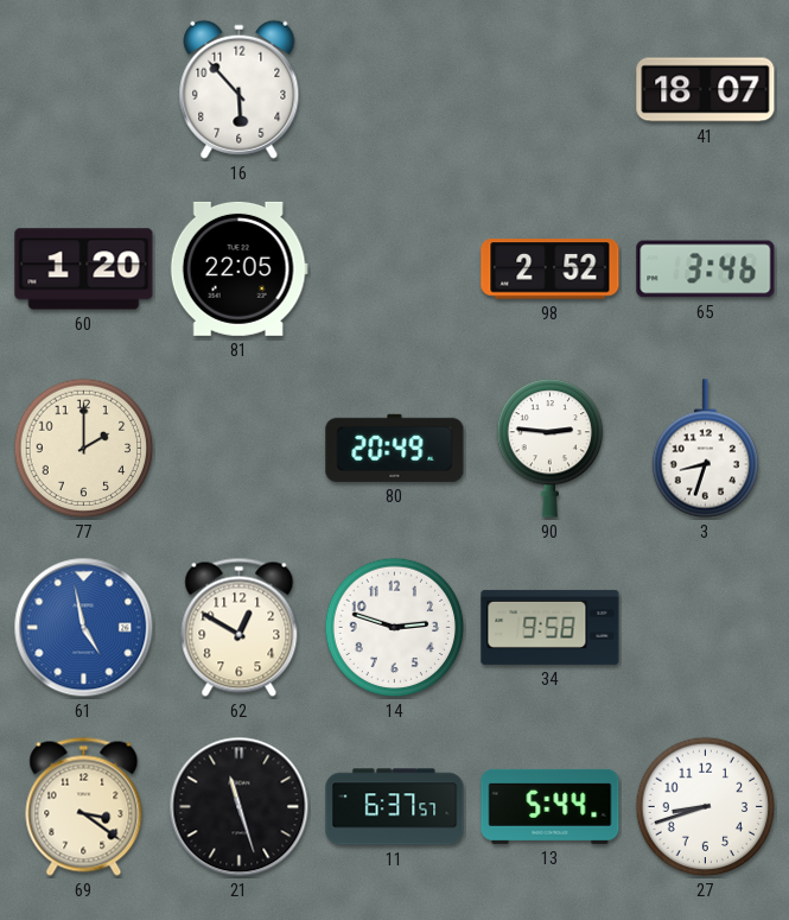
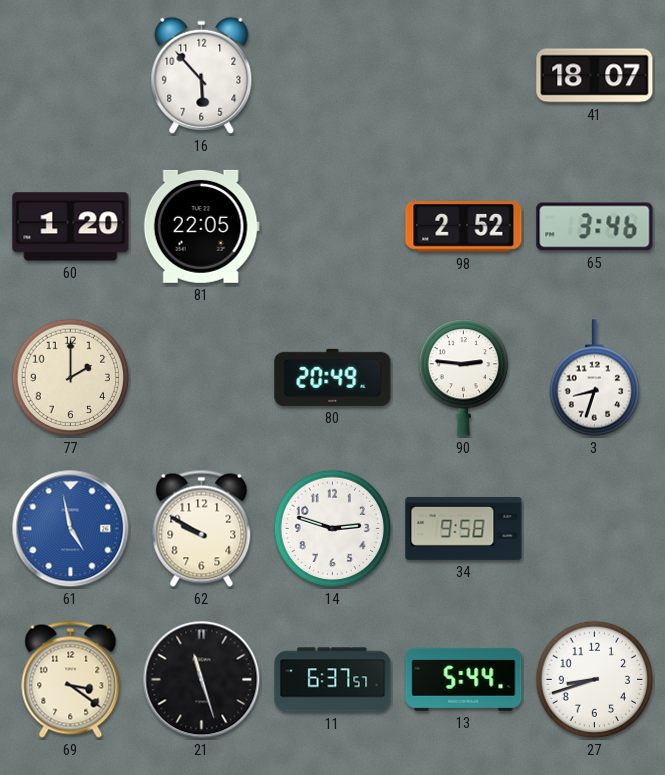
62: 12:50 -> 9:50
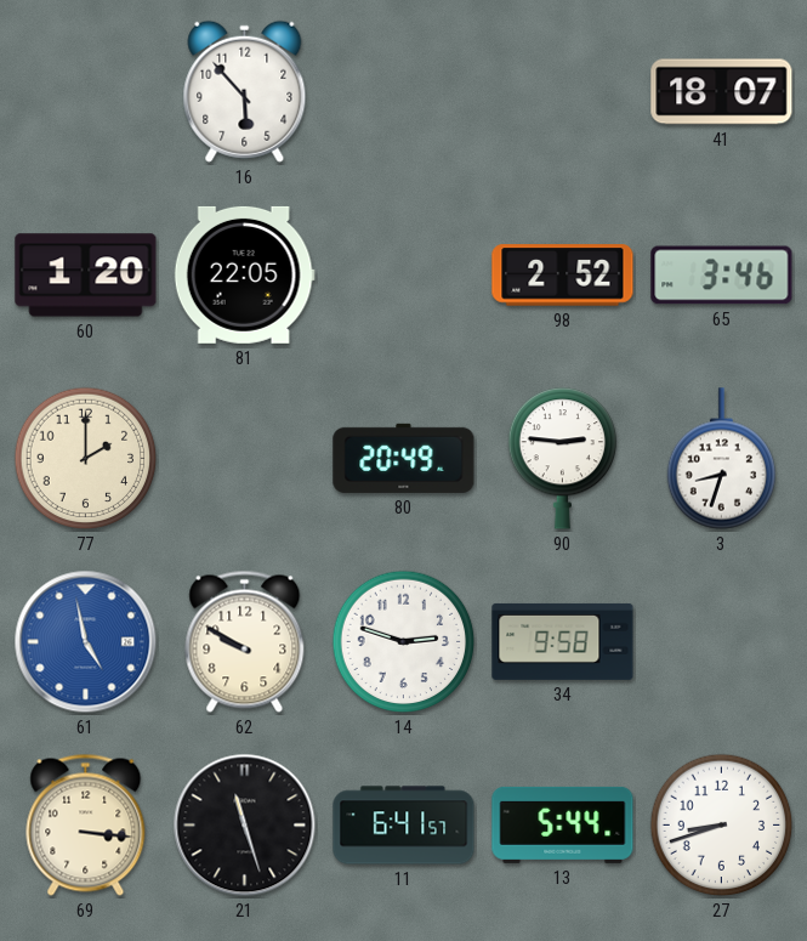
69: 3:21 -> 3:16
11: 6:37 -> 6:41
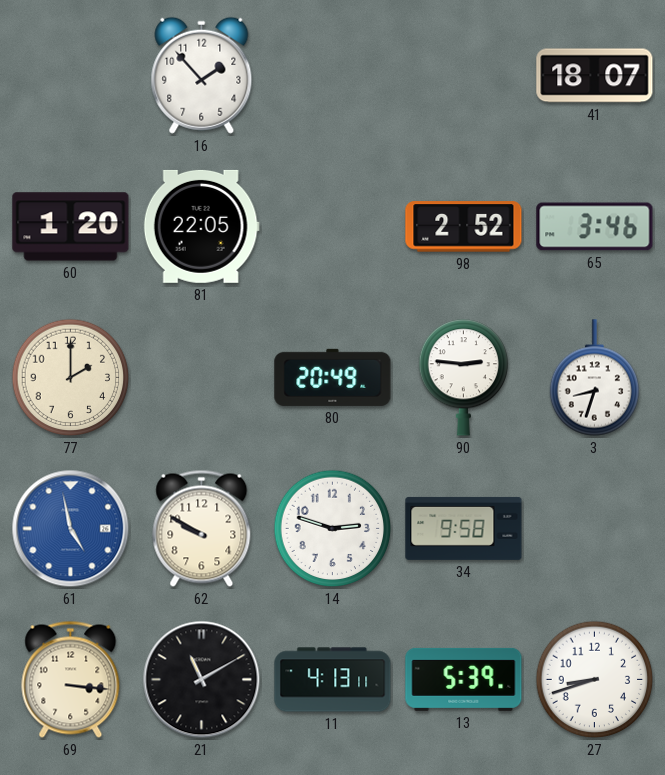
16: 5:53 -> 1:53
21: 11:27 -> 11:10
11: 6:41 -> 4:13
13: 5:44 -> 5:39
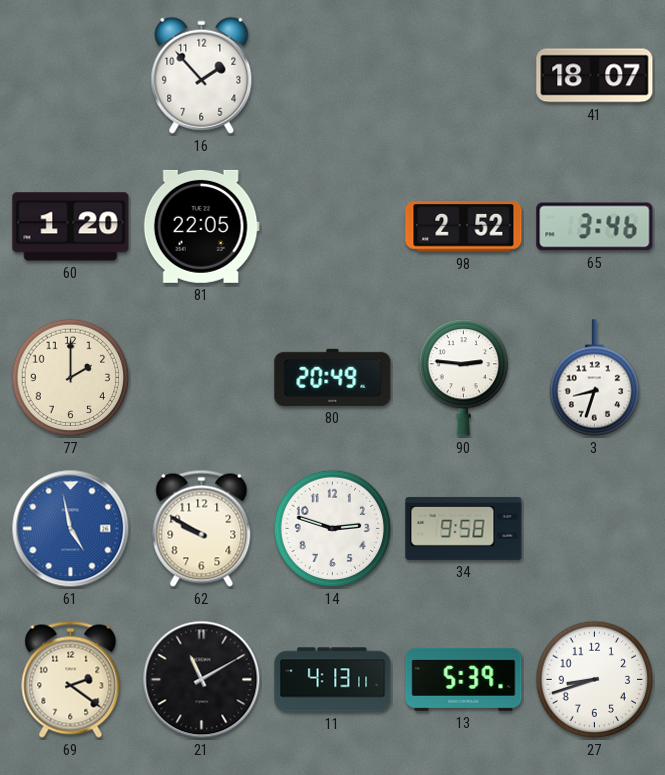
69: 3:16 -> 2:21
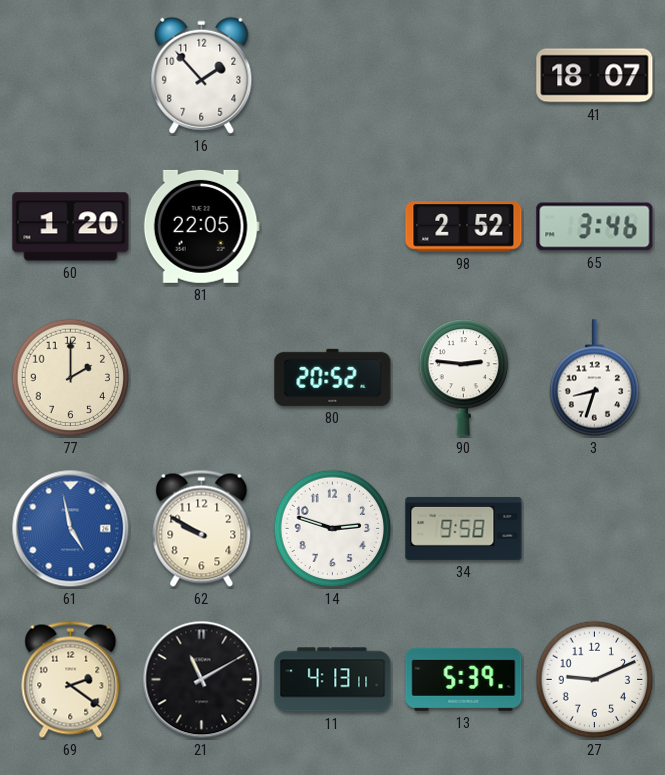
80: 20:49 -> 20:52
27: 8:42 -> 9:11
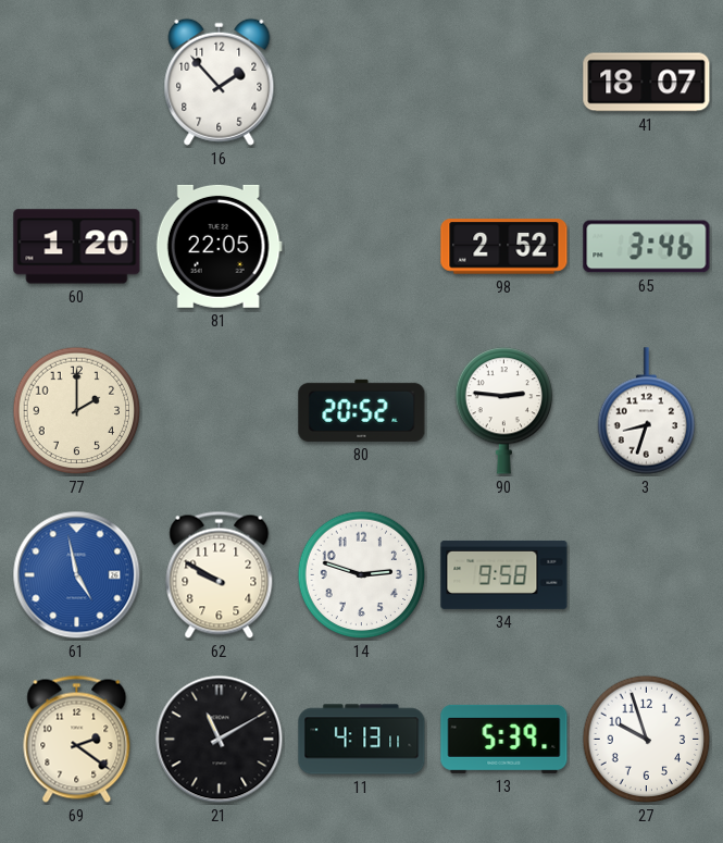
27: 9:11 -> 9:57
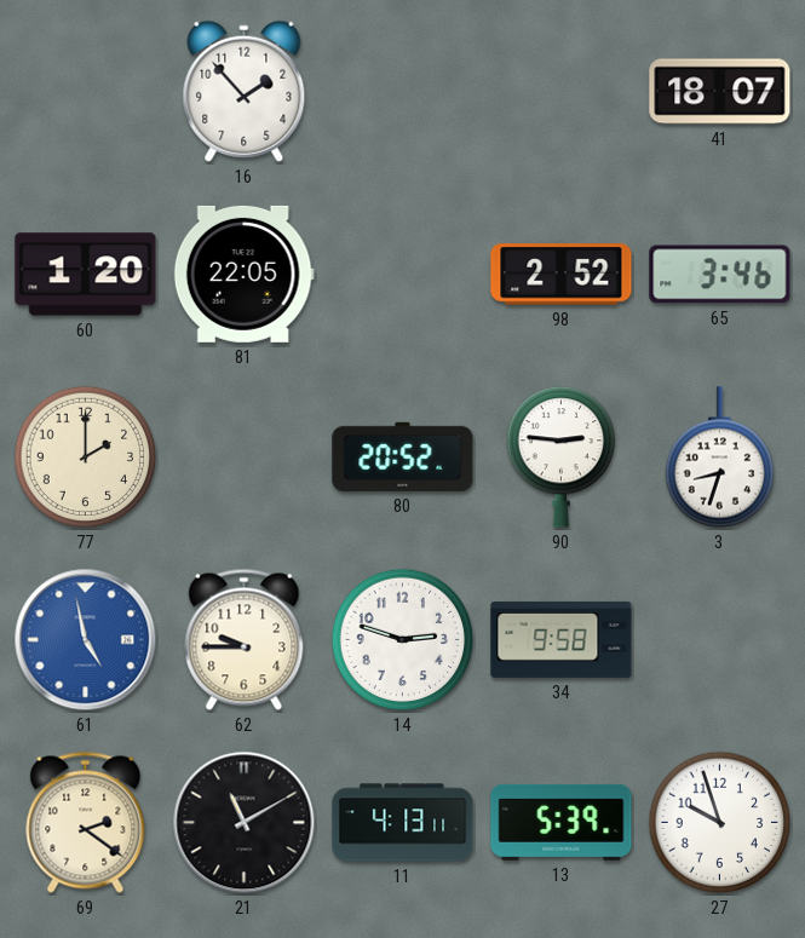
62: 9:50 -> 9:45
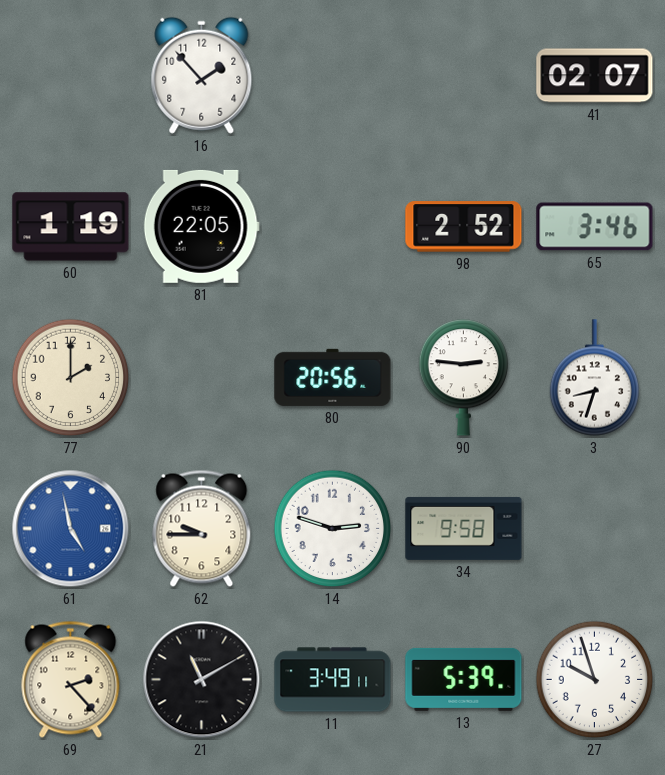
41: 18:07 -> 02:07
60: 1:20 -> 1:19
80: 20:52 -> 20:56
69: 2:21 -> 2:23
11: 4:13 -> 3:49
